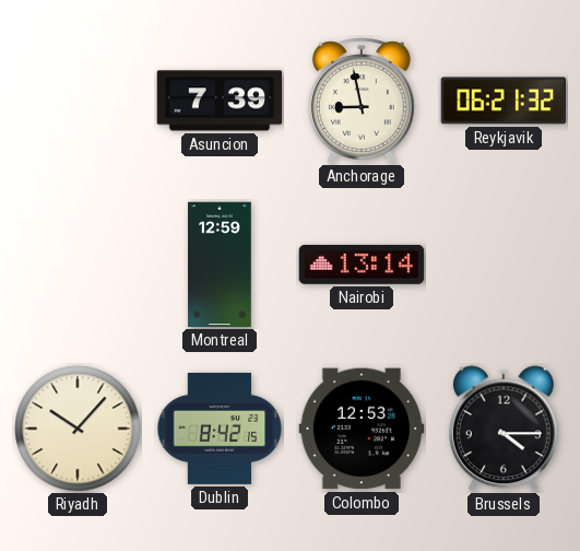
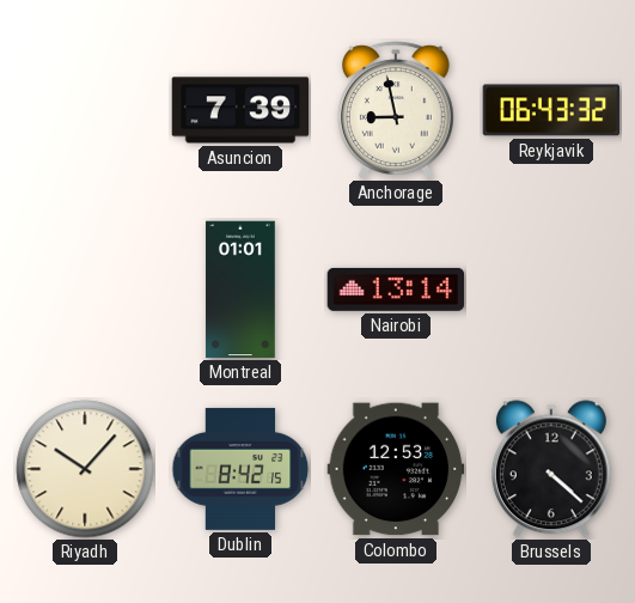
Reykjavik: 06:21 -> 06:43
Montreal: 12:59 -> 01:01
Brussels: 4:15 -> 4:22
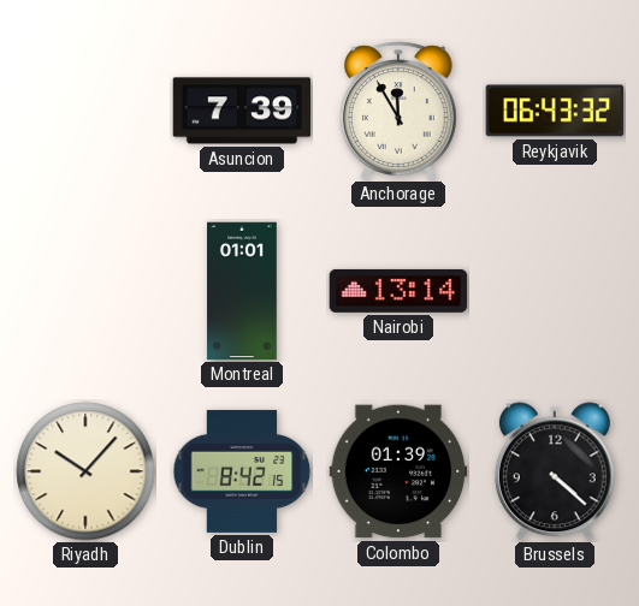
Anchorage: 8:58 -> 11:55
Colombo: 12:53 -> 01:39
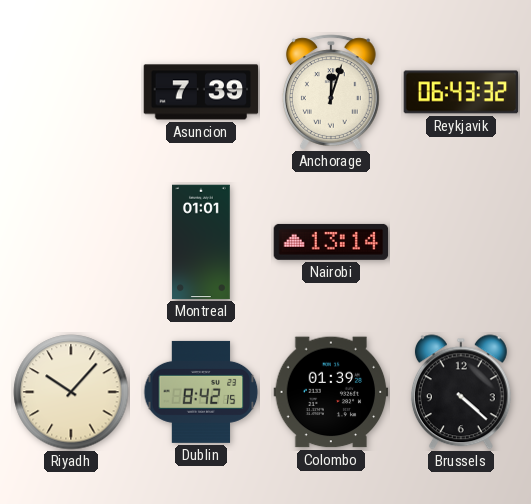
Anchorage: 11:55 -> 12:03
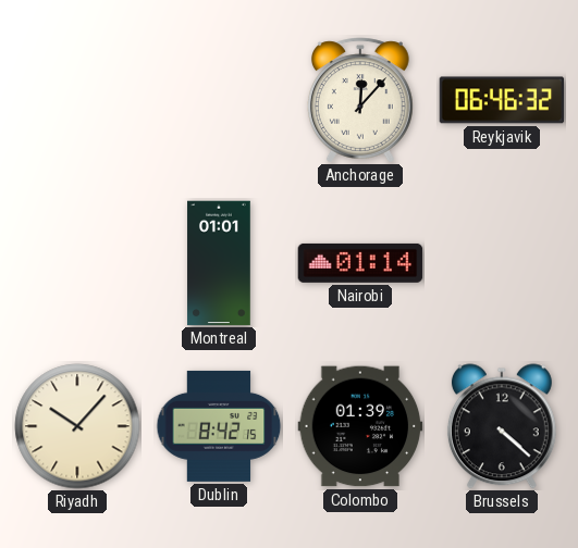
Asuncion: 7:39 -> none
Anchorage: 12:03 -> 12:07
Reykjavik: 06:43 -> 06:46
Nairobi: 13:14 -> 01:14
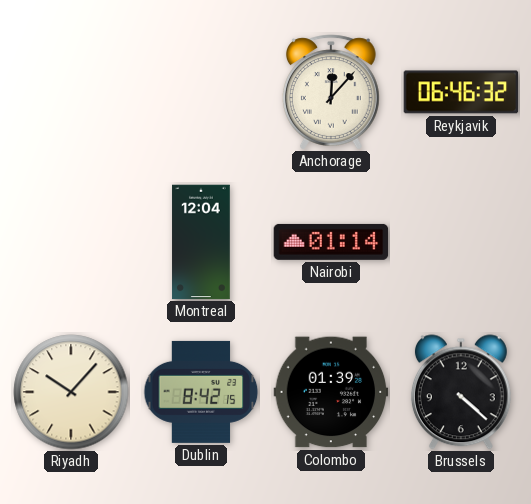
Montreal: 01:01 -> 12:04
